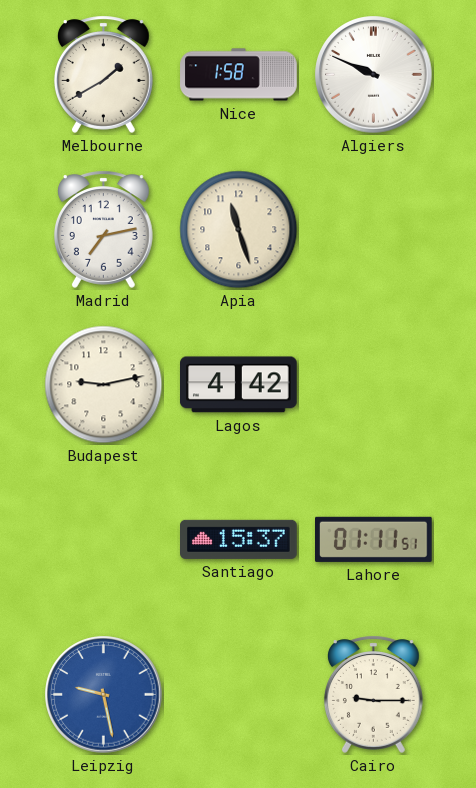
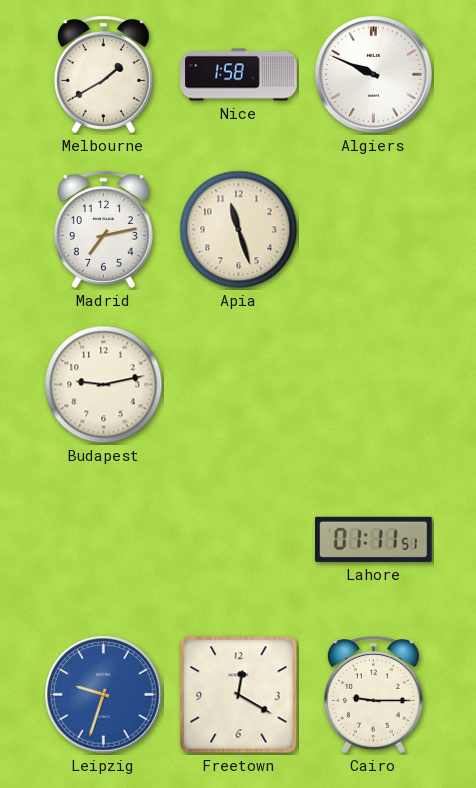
Lagos: 4:42 -> none
Santiago: 15:37 -> none
Leipzig: 9:28 -> 9:33
Freetown: none -> 12:20
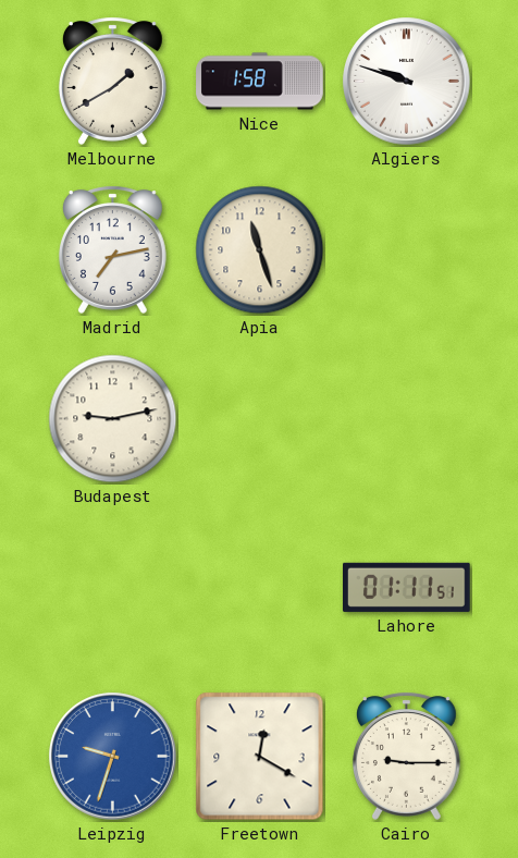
Algiers: 9:49 -> 9:48
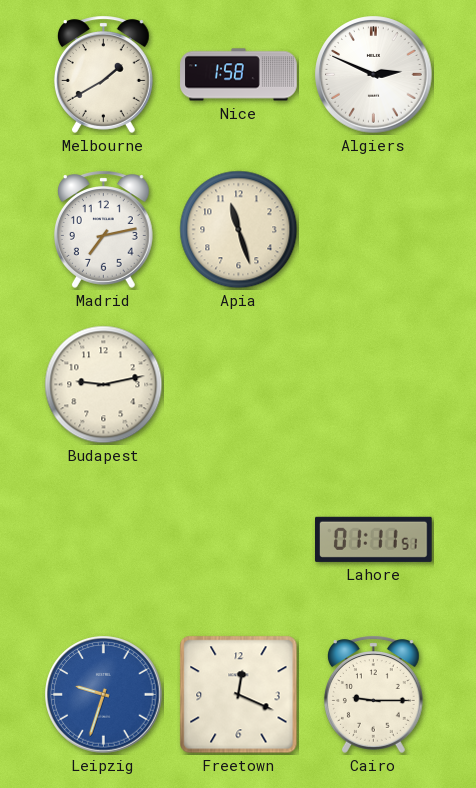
Algiers: 9:48 -> 2:49
Freetown: 12:20 -> 12:19
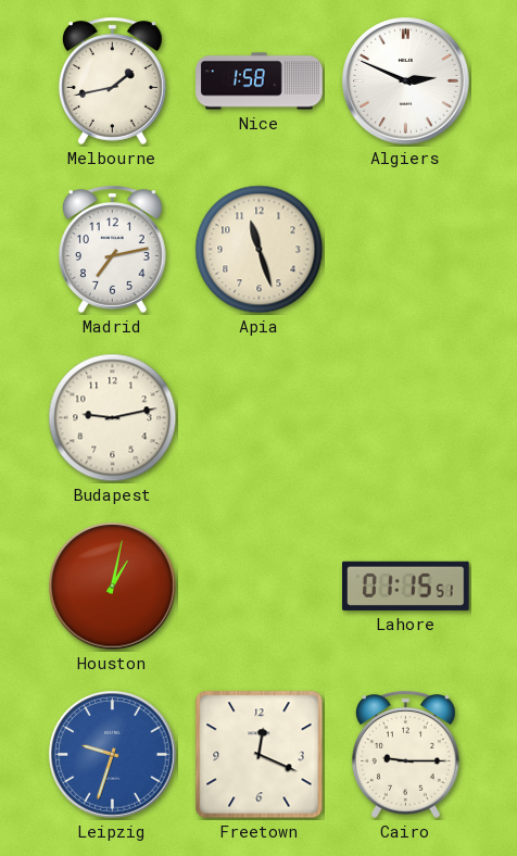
Melbourne: 1:40 -> 1:43
Houston: none -> 1:02
Lahore: 01:11 -> 01:15
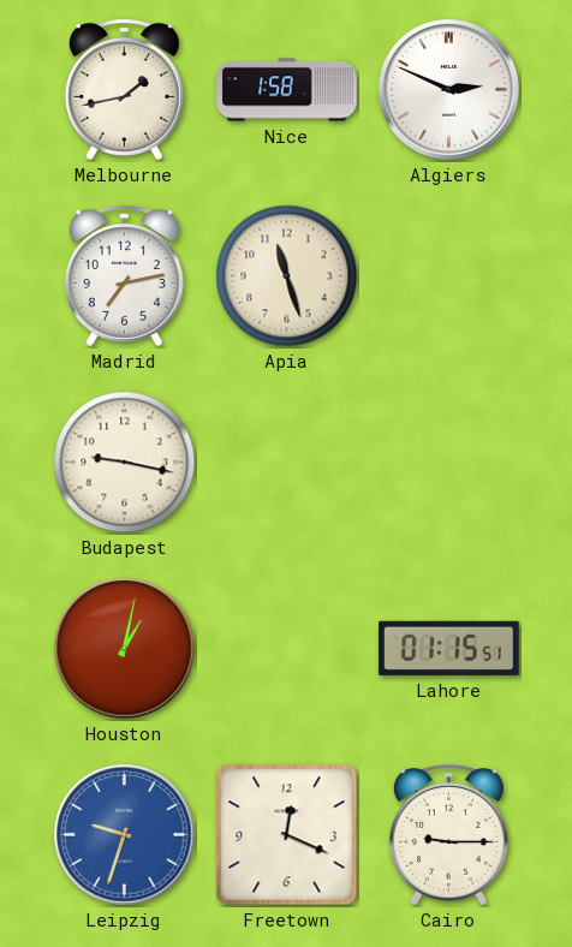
Budapest: 9:13 -> 9:17
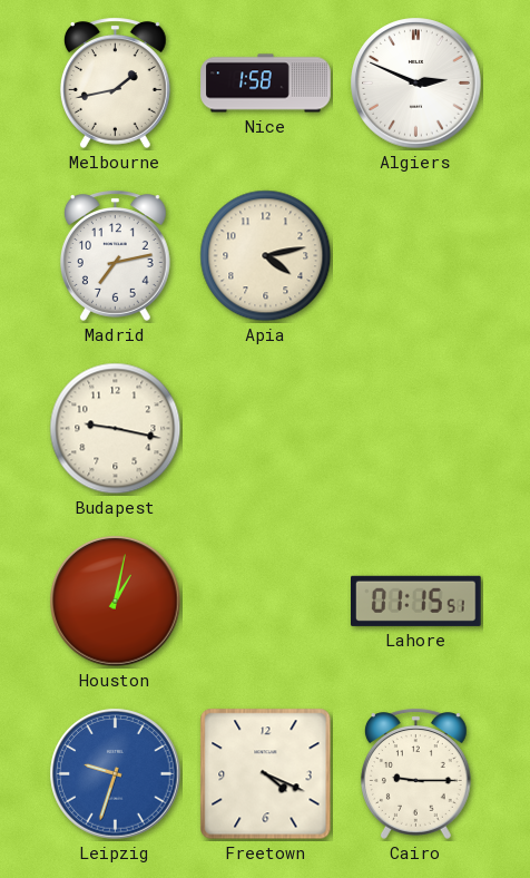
Apia: 11:27 -> 4:13
Freetown: 12:19 -> 4:19
